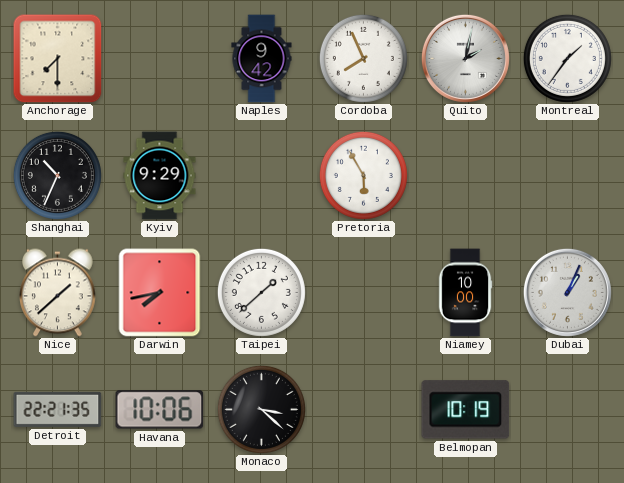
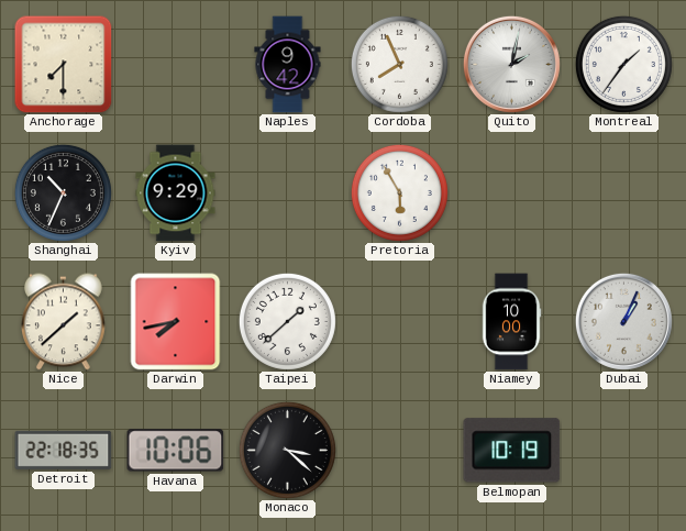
Detroit: 22:21 -> 22:18
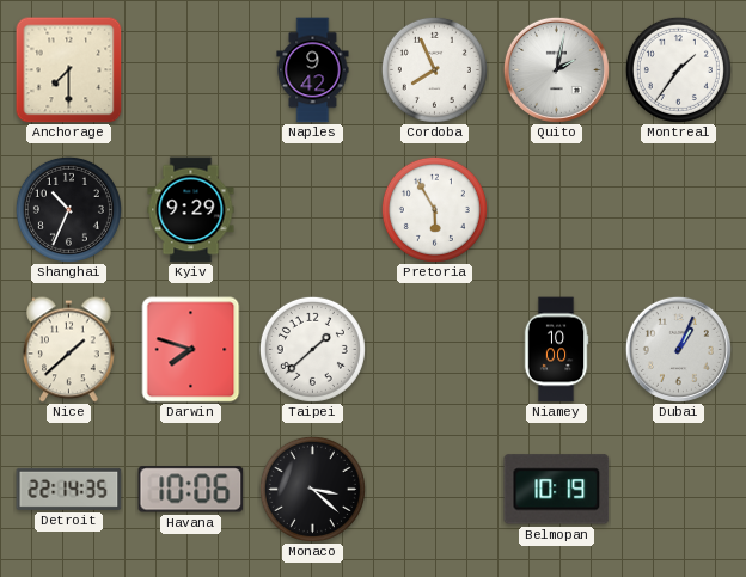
Darwin: 7:43 -> 7:48
Detroit: 22:18 -> 22:14
